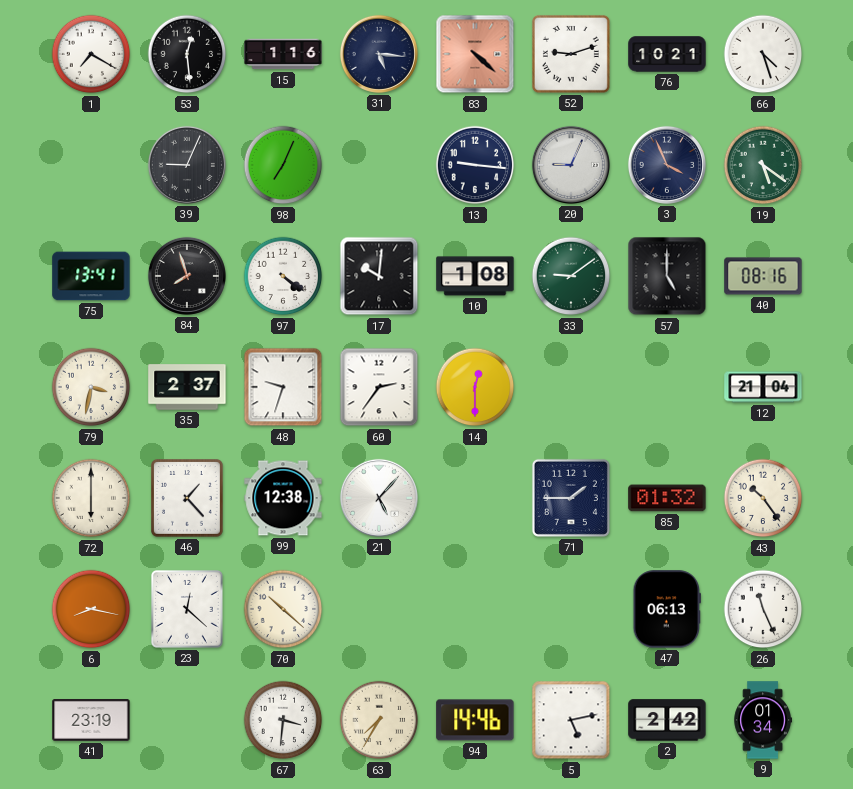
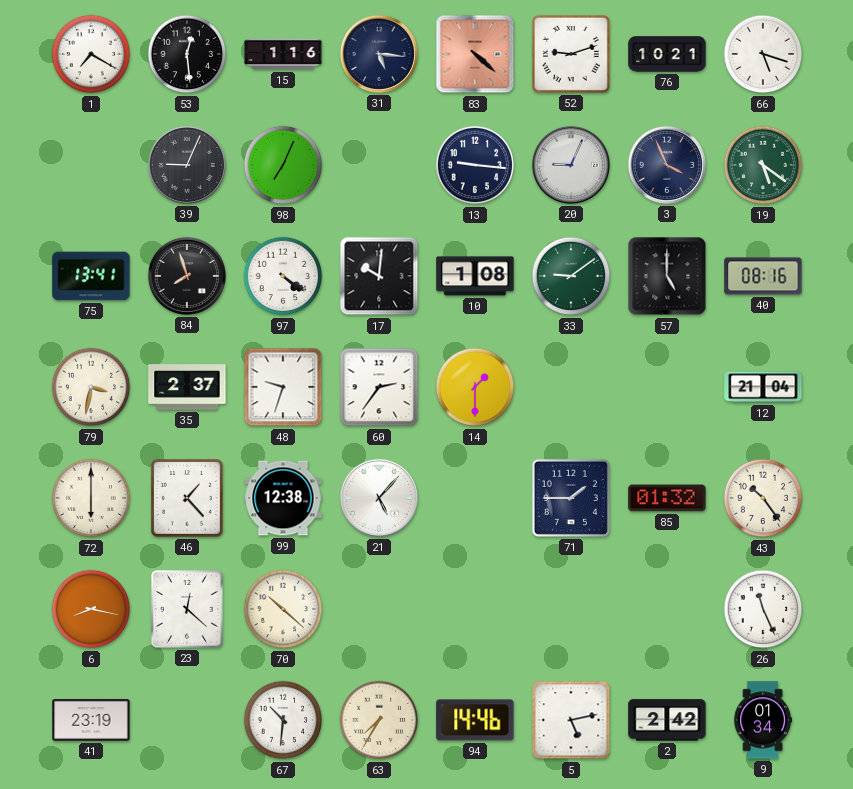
66: 4:27 -> 5:18
14: 12:30 -> 1:30
47: 06:13 -> none
67: 3:31 -> 10:31
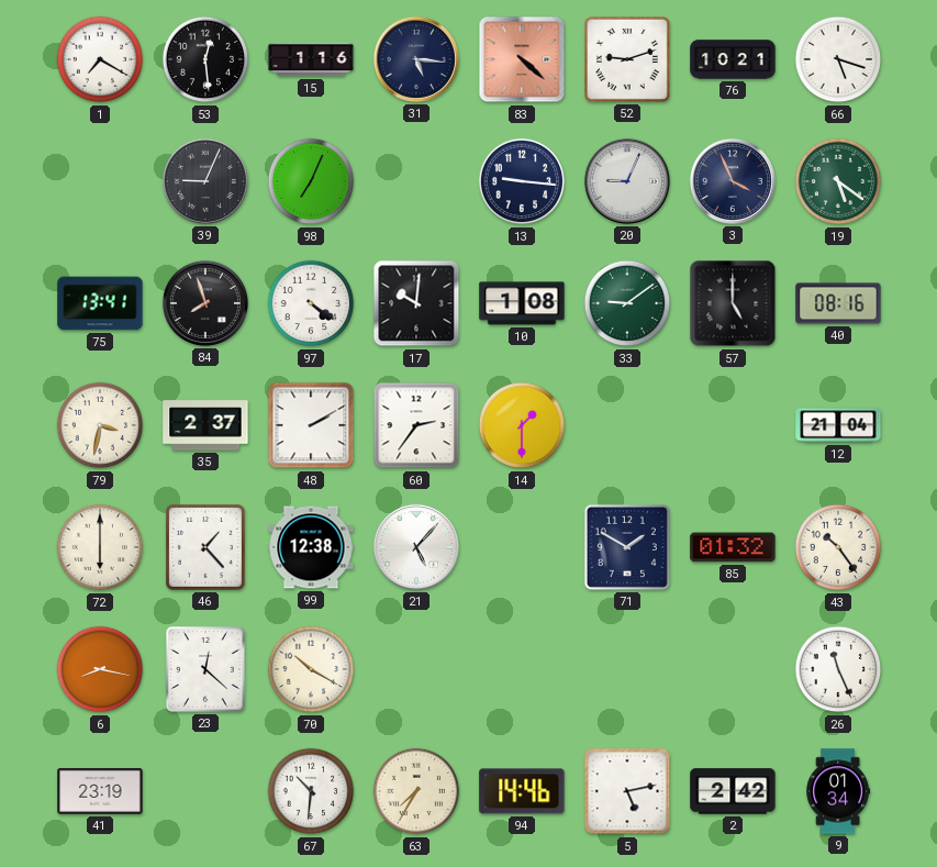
48: 9:33 -> 2:10
71: 1:45 -> 1:50
70: 10:22 -> 10:20
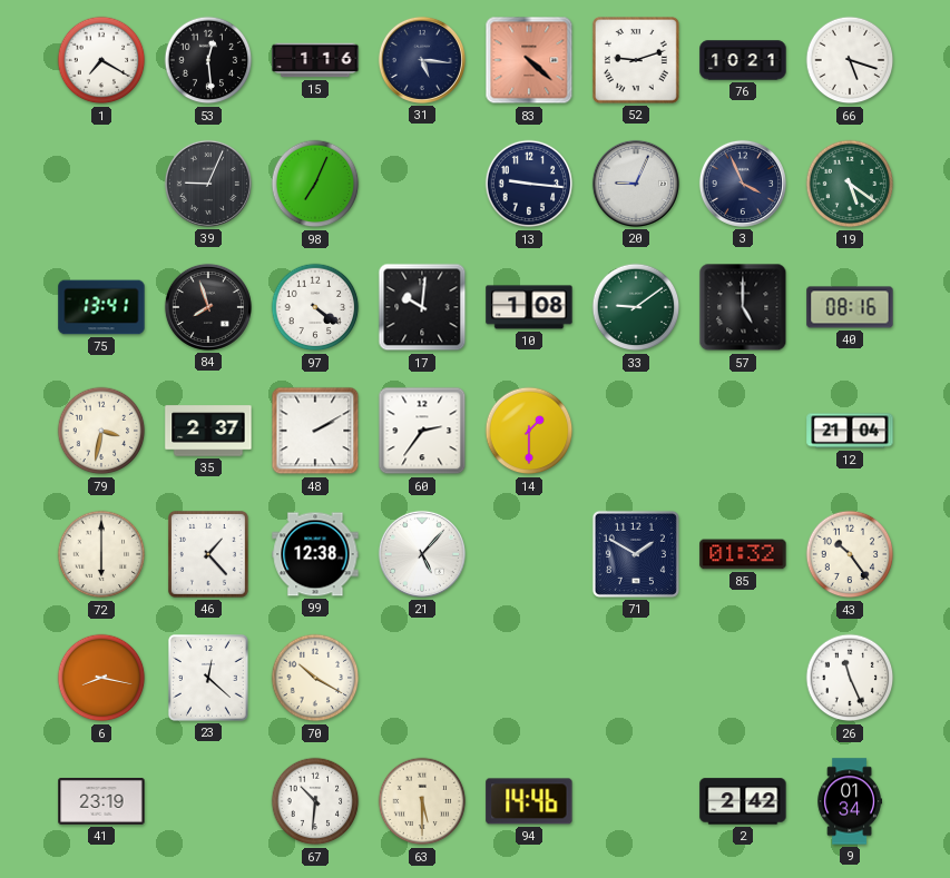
63: 7:35 -> 5:30
5: 5:13 -> none
